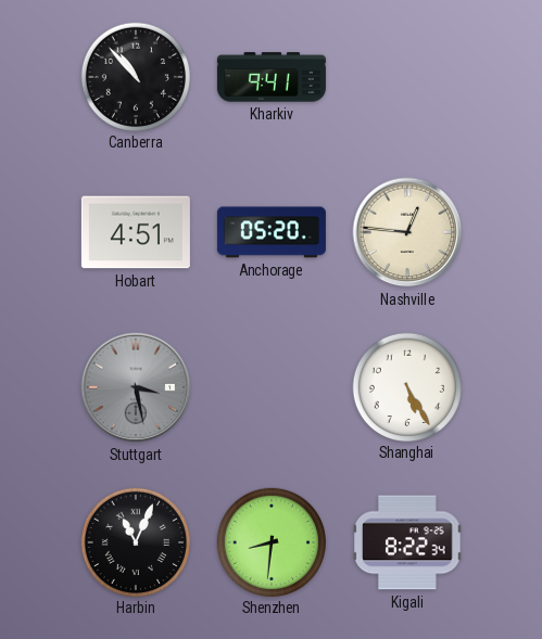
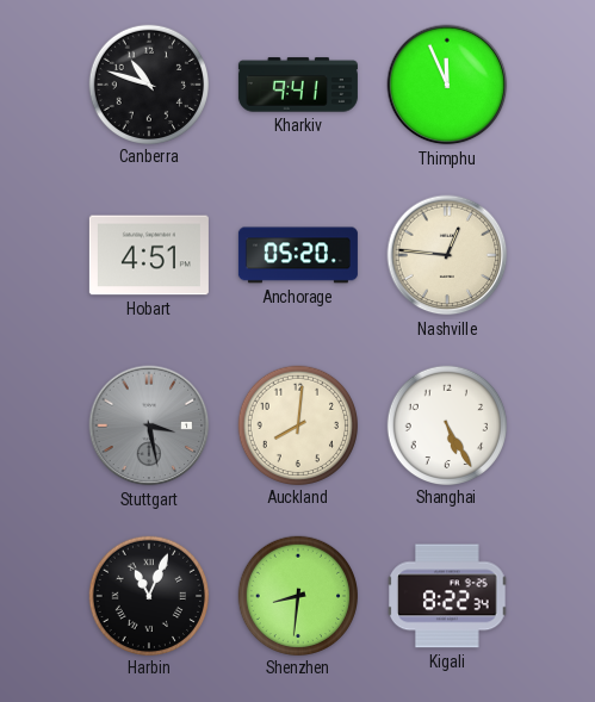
Canberra: 10:53 -> 10:48
Thimphu: none -> 11:56
Auckland: none -> 8:01
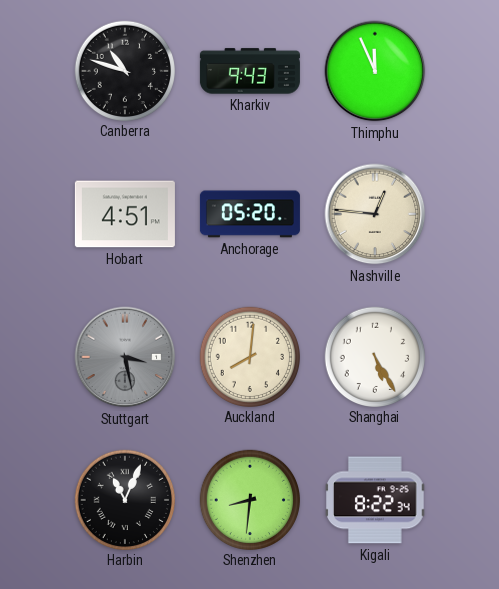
Kharkiv: 9:41 -> 9:43
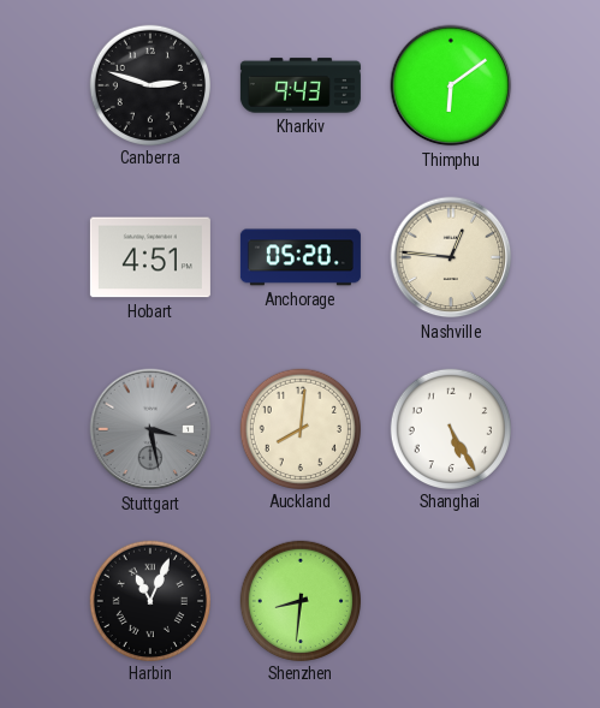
Canberra: 10:48 -> 2:48
Thimphu: 11:56 -> 6:09
Kigali: 8:22 -> none
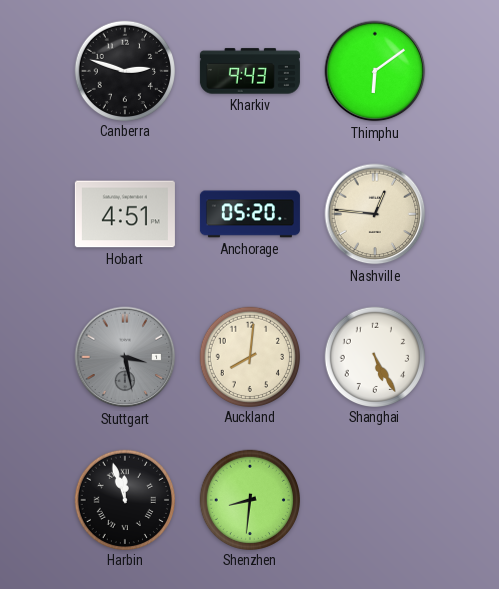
Harbin: 11:04 -> 11:57
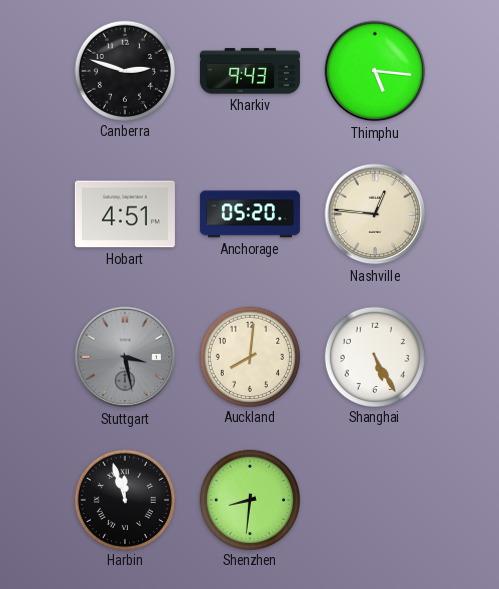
Thimphu: 6:09 -> 5:16
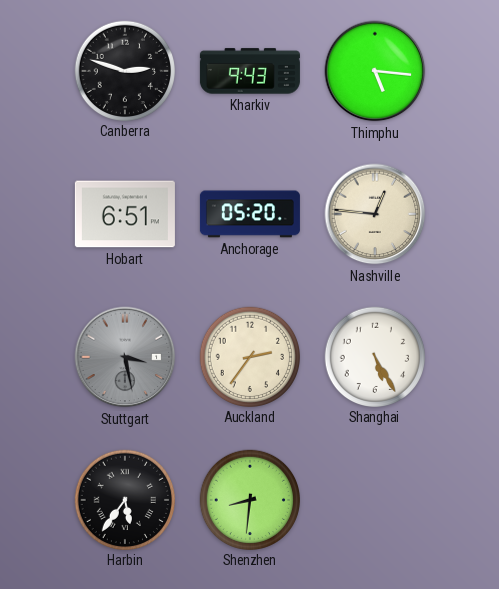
Hobart: 4:51 -> 6:51
Auckland: 8:01 -> 2:36
Harbin: 11:57 -> 5:36
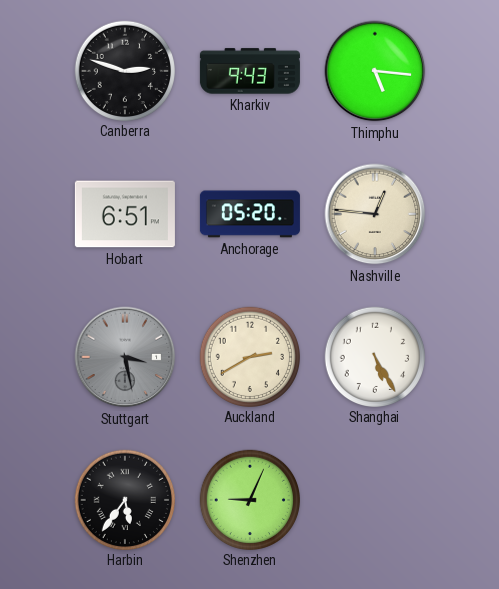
Auckland: 2:36 -> 2:40
Shenzhen: 8:31 -> 9:04
